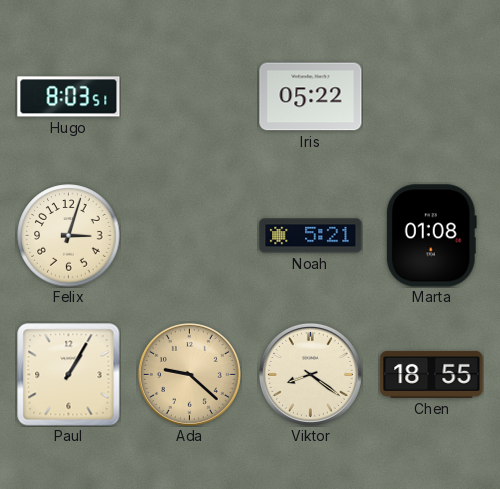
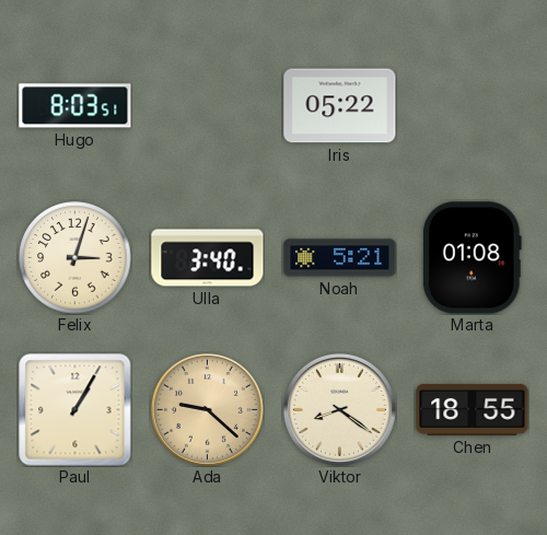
Ulla: none -> 3:40
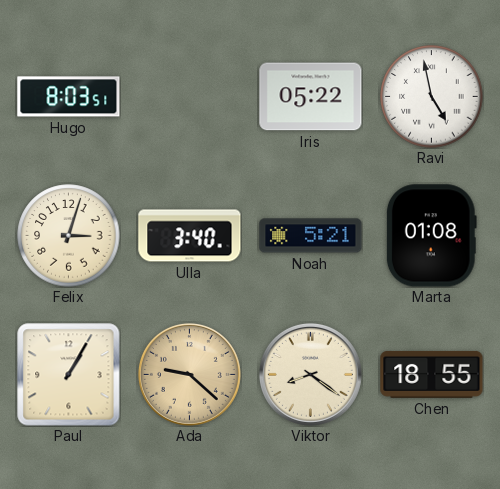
Ravi: none -> 4:58
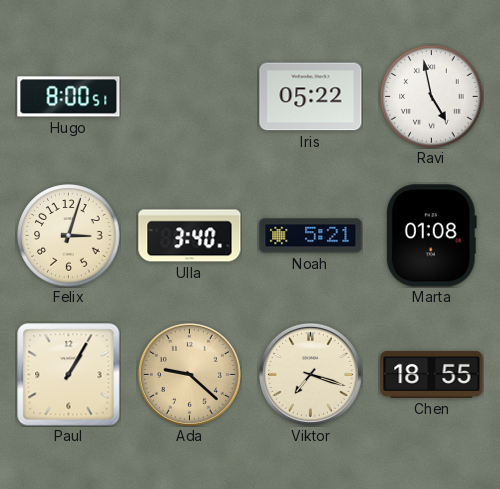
Hugo: 8:03 -> 8:00
Viktor: 8:21 -> 7:18
